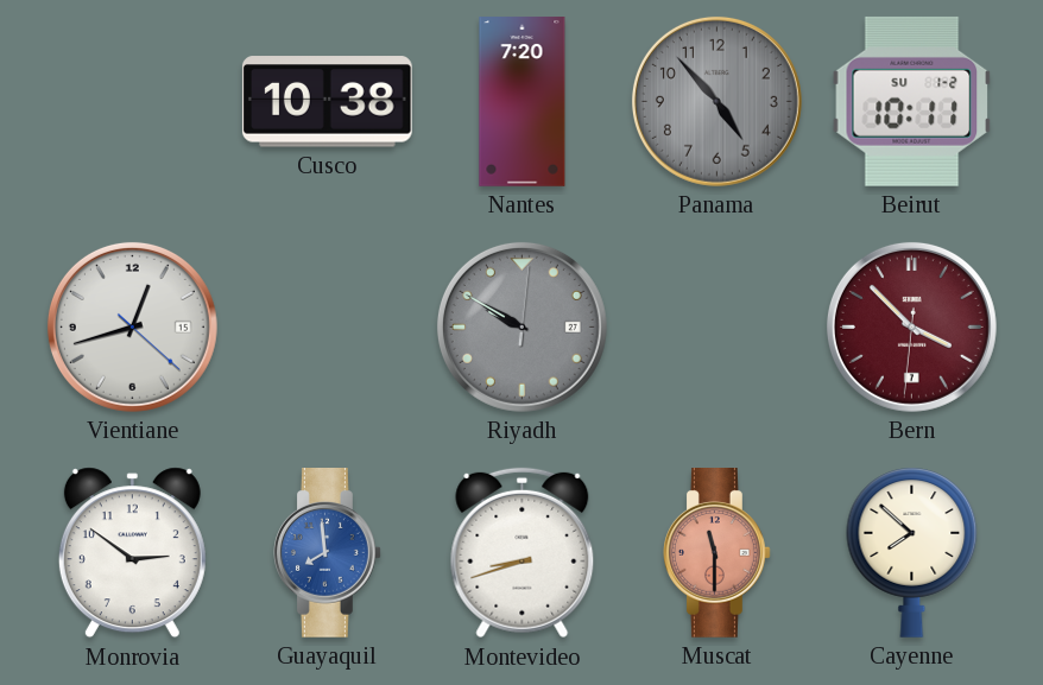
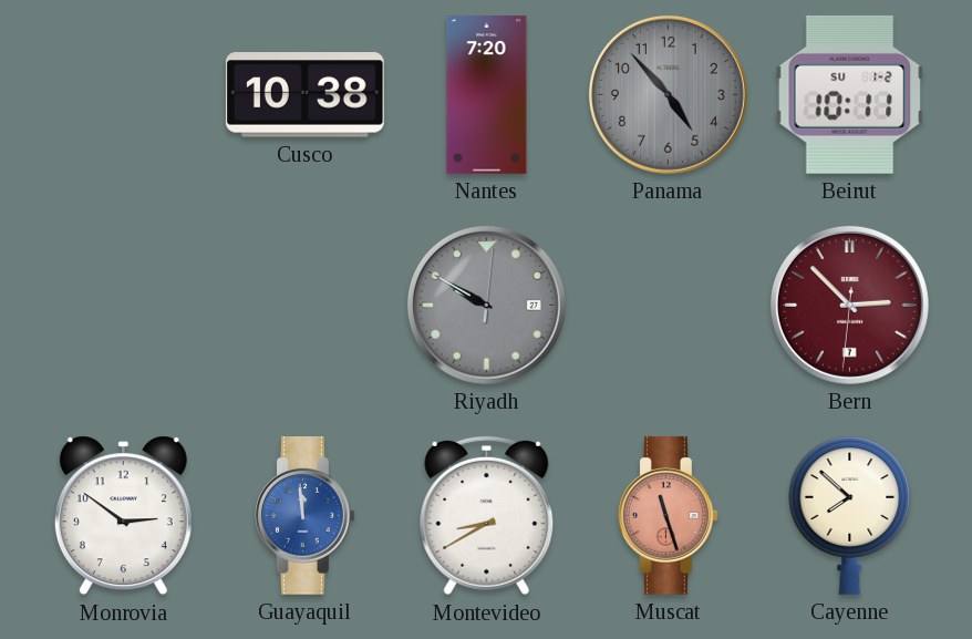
Vientiane: 12:42 -> none
Bern: 3:52 -> 2:52
Guayaquil: 7:59 -> 11:59
Montevideo: 8:42 -> 8:40
Muscat: 11:30 -> 11:27
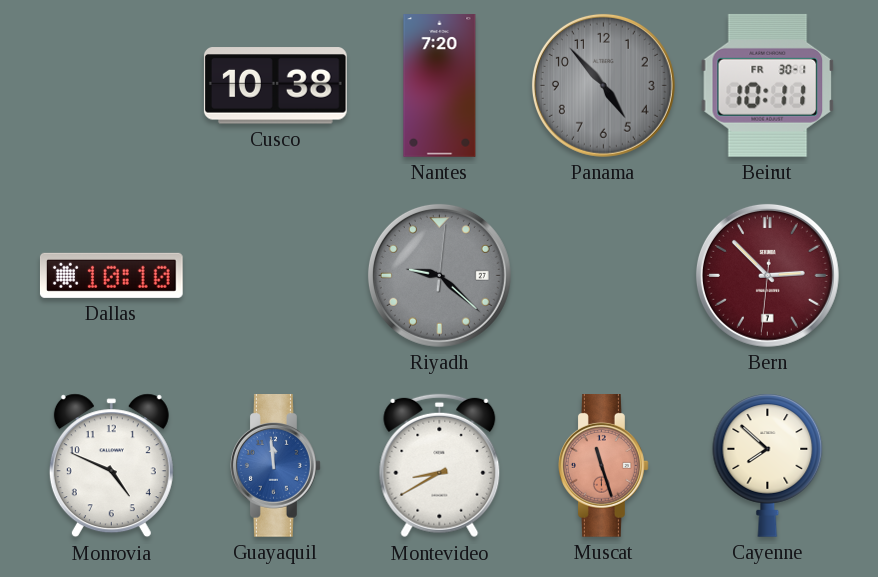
Beirut date: SU 1-2 -> FR 30-1
Dallas: none -> 10:10
Riyadh: 9:50 -> 9:22
Monrovia: 2:51 -> 4:49
